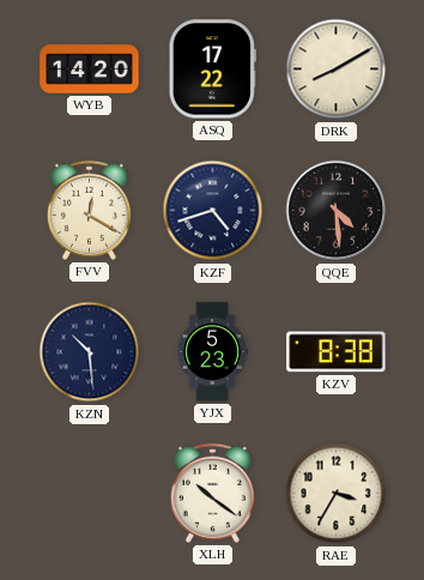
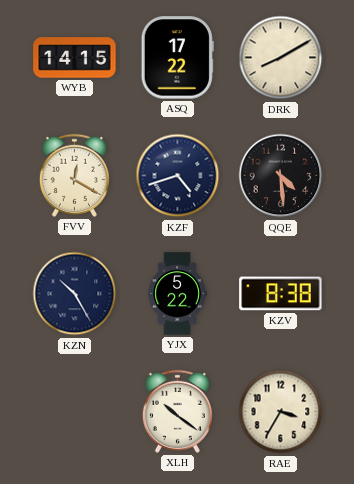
WYB: 14:20 -> 14:15
KZN: 10:29 -> 10:25
YJX: 5:23 -> 5:22
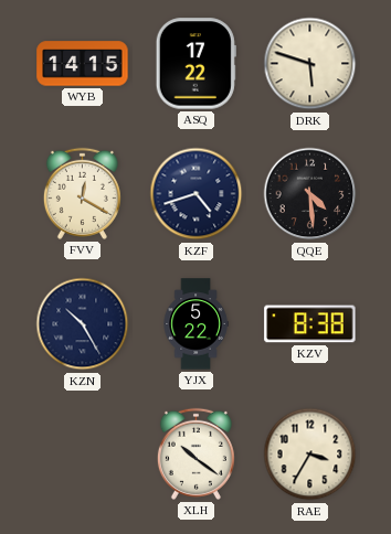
DRK: 8:10 -> 5:48
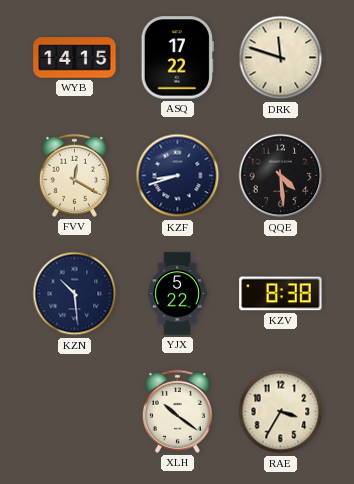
DRK: 5:48 -> 11:48
KZF: 4:42 -> 8:42
KZN: 10:25 -> 10:29
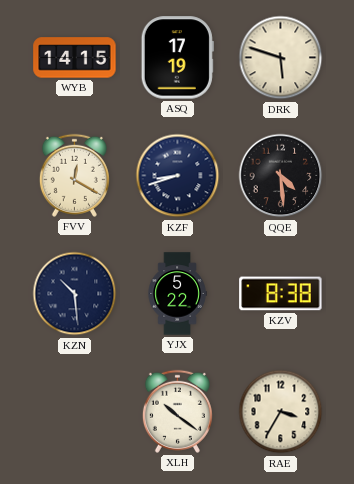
ASQ: 17:22 -> 17:19
DRK: 11:48 -> 5:48
